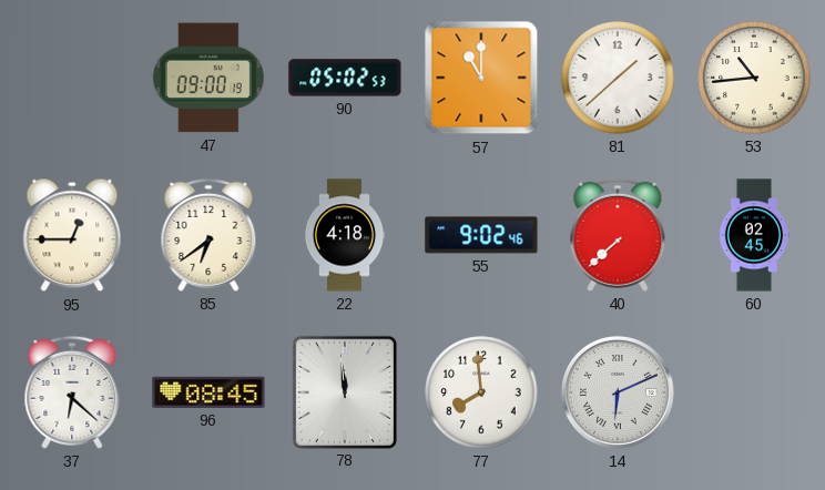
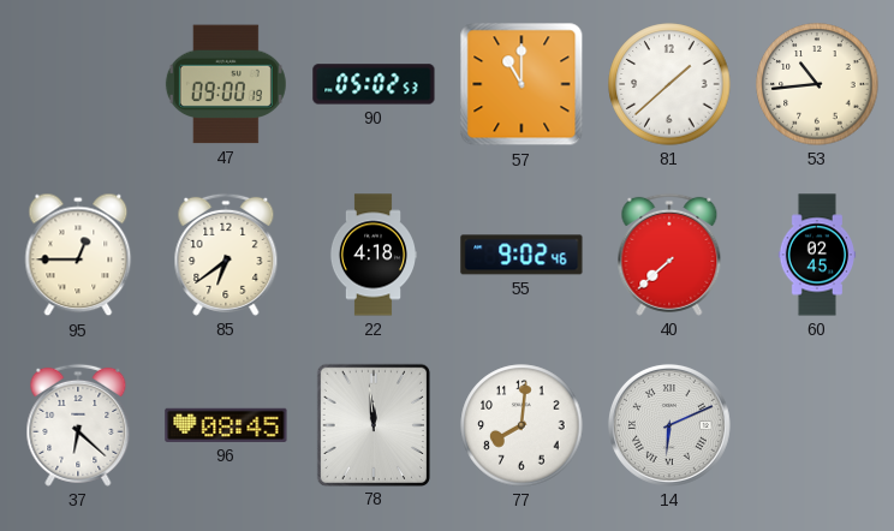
77: 7:59 -> 8:01
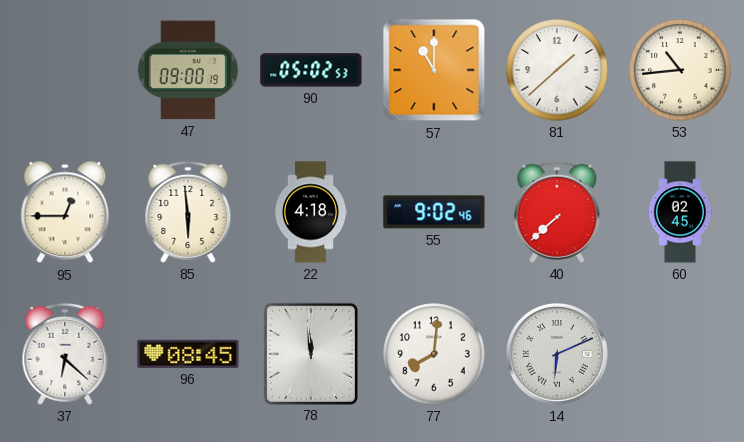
85: 6:39 -> 5:59
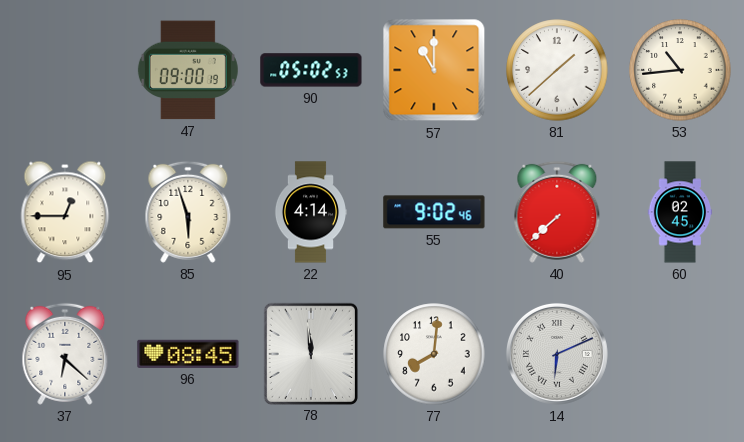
85: 5:59 -> 5:57
22: 4:18 -> 4:14
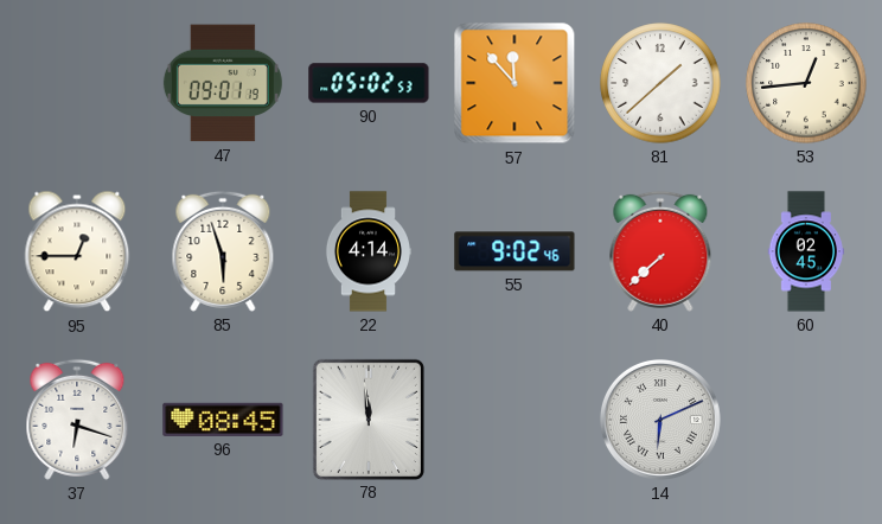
47: 09:00 -> 09:01
57: 11:00 -> 11:53
53: 10:44 -> 12:44
37: 6:22 -> 6:18
77: 8:01 -> none
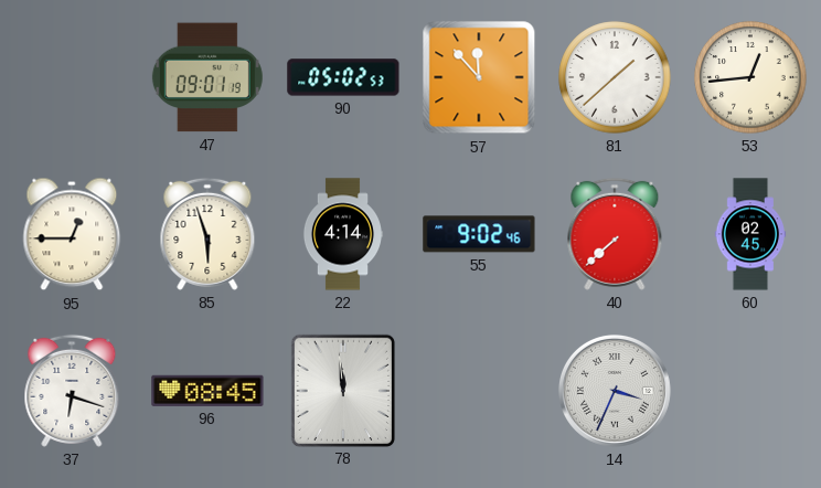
14: 6:11 -> 3:34
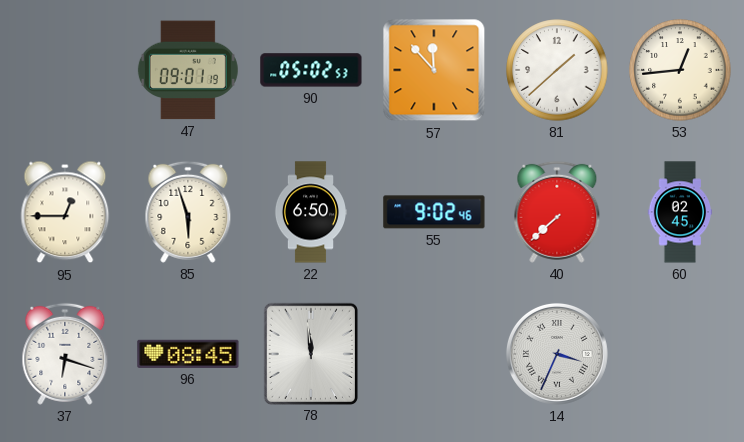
22: 4:14 -> 6:50
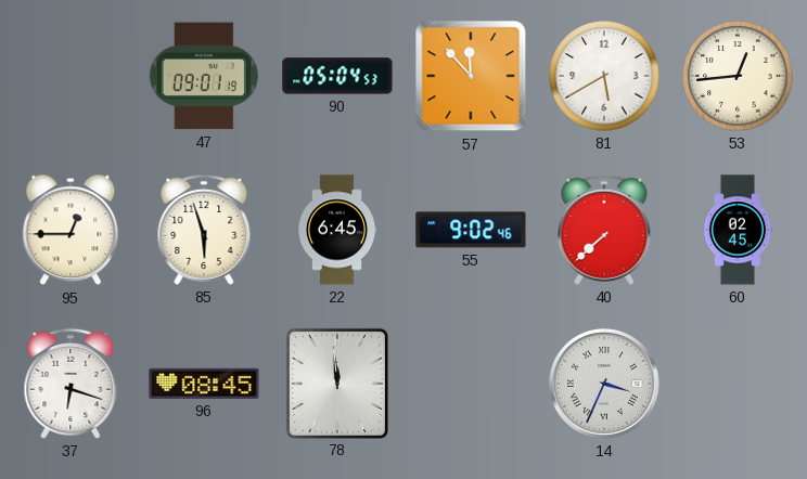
90: 05:02 -> 05:04
81: 1:38 -> 5:40
22: 6:50 -> 6:45
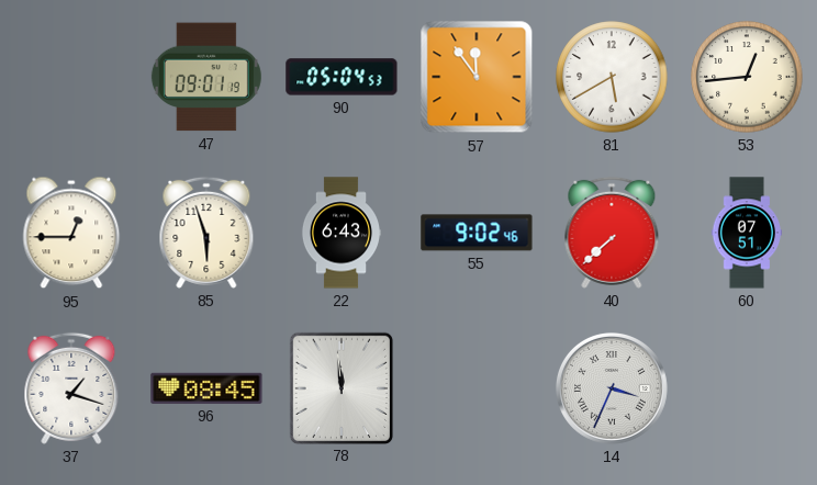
57: 11:53 -> 11:54
22: 6:45 -> 6:43
60: 02:45 -> 07:51
37: 6:18 -> 1:18
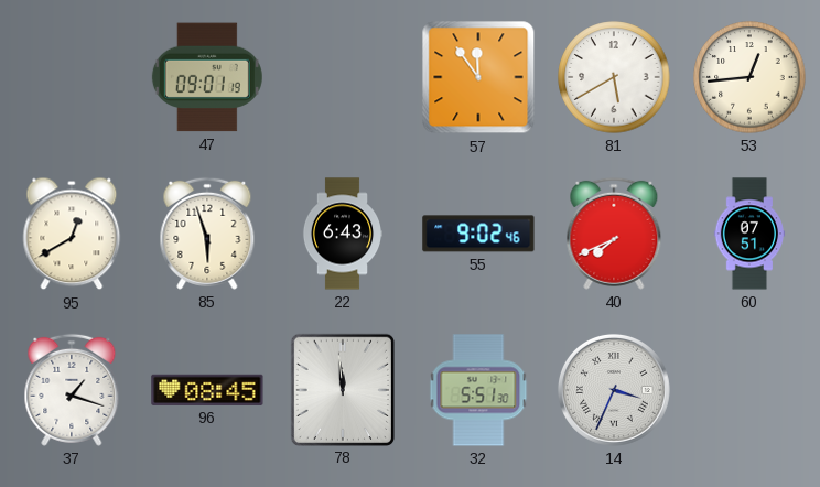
90: 05:04 -> none
95: 12:45 -> 12:40
40: 7:38 -> 7:41
32: none -> 5:51
